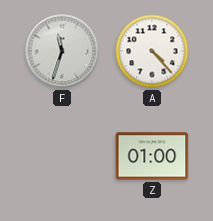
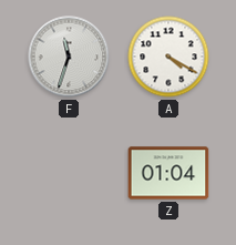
A: 4:23 -> 4:20
Z: 01:00 -> 01:04
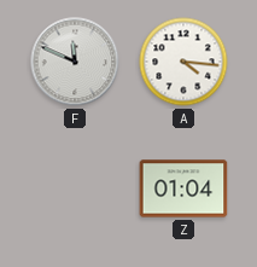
F: 11:33 -> 11:49
A: 4:20 -> 4:16
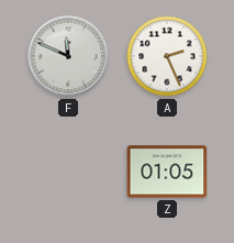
A: 4:16 -> 2:26
Z: 01:04 -> 01:05
